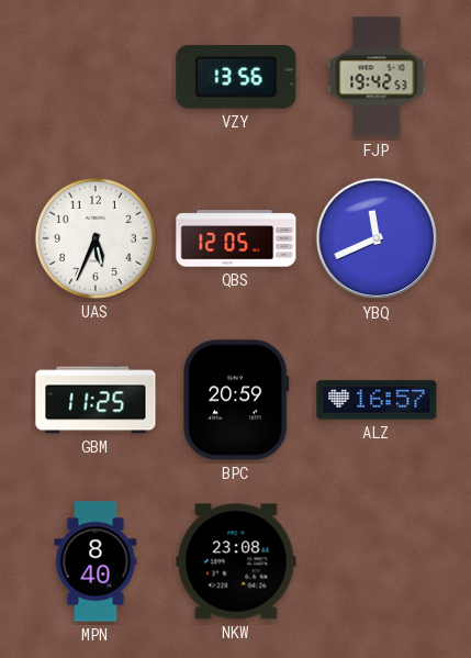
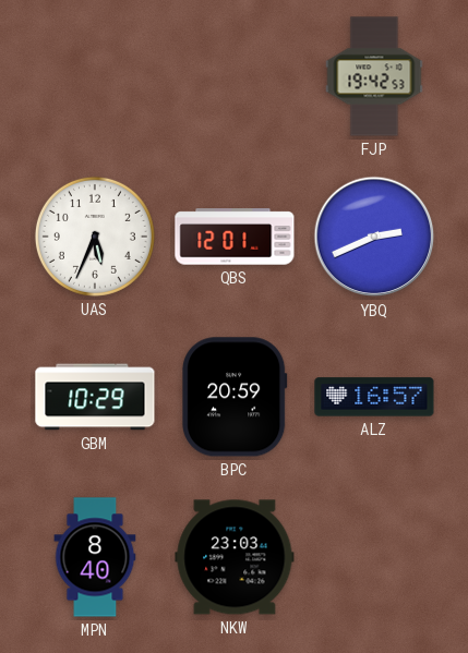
VZY: 13:56 -> none
QBS: 12:05 -> 12:01
YBQ: 11:41 -> 2:41
GBM: 11:25 -> 10:29
NKW: 23:08 -> 23:03
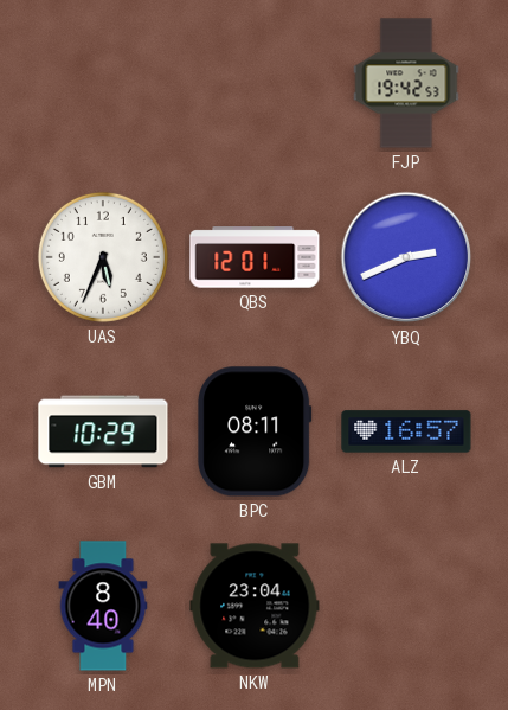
BPC: 20:59 -> 08:11
NKW: 23:03 -> 23:04
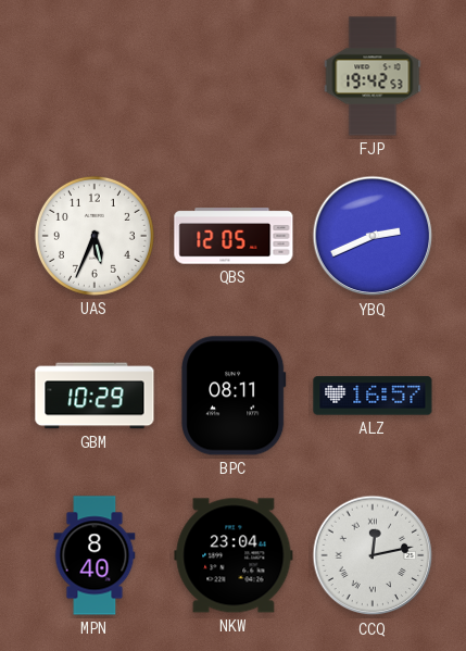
QBS: 12:01 -> 12:05
CCQ: none -> 12:13
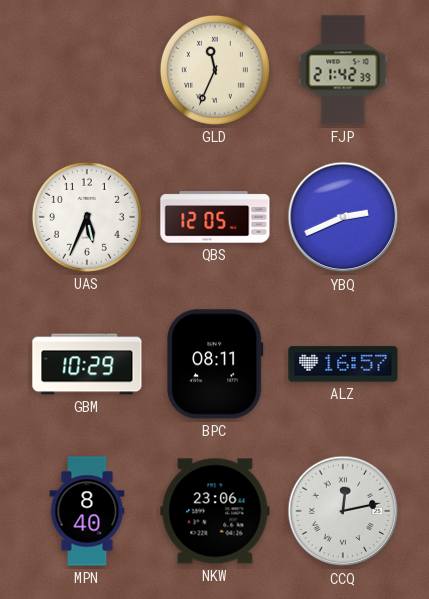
GLD: none -> 11:34
FJP: 19:42 -> 21:42
NKW: 23:04 -> 23:06
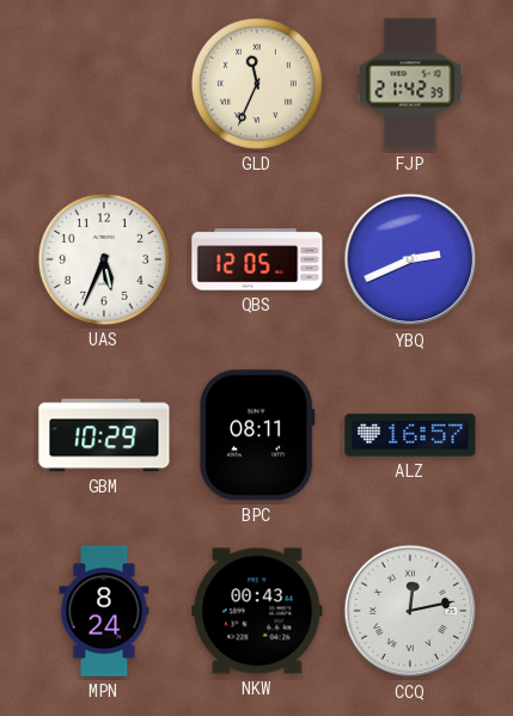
MPN: 8:40 -> 8:24
NKW: 23:06 -> 00:43
